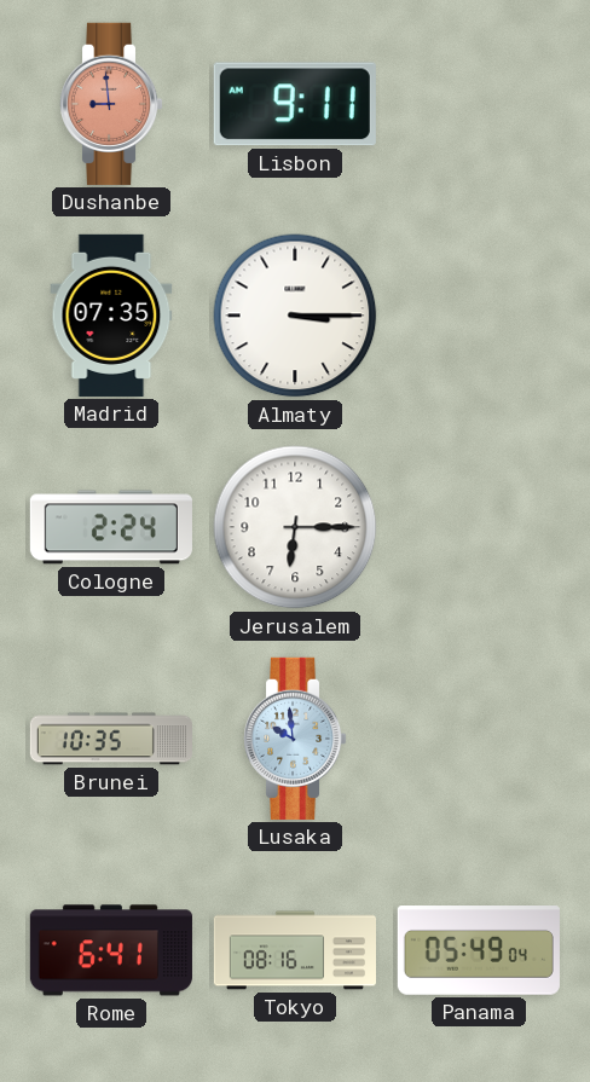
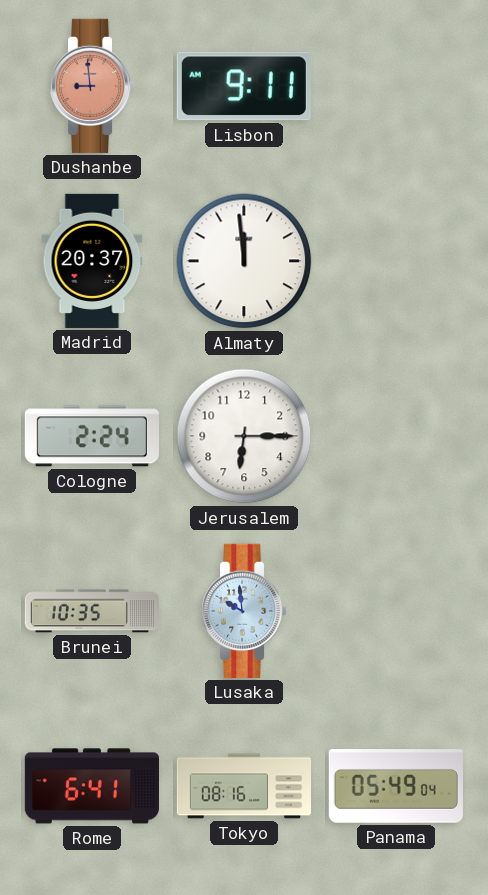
Madrid: 07:35 -> 20:37
Almaty: 3:15 -> 11:59
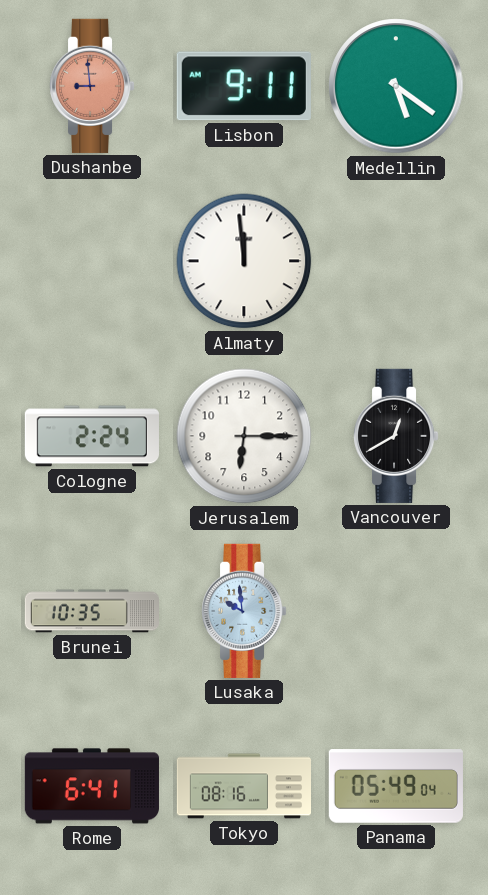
Medellin: none -> 5:21
Madrid: 20:37 -> none
Vancouver: none -> 12:40
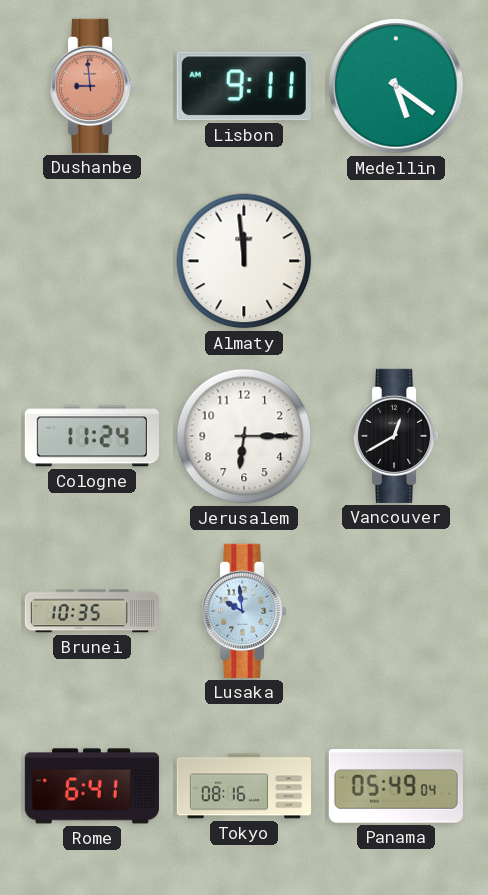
Cologne: 2:24 -> 11:24
